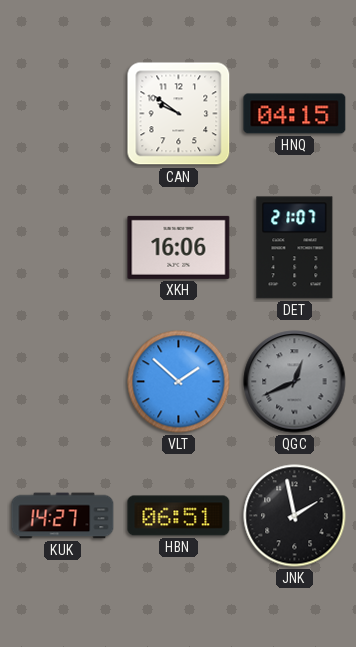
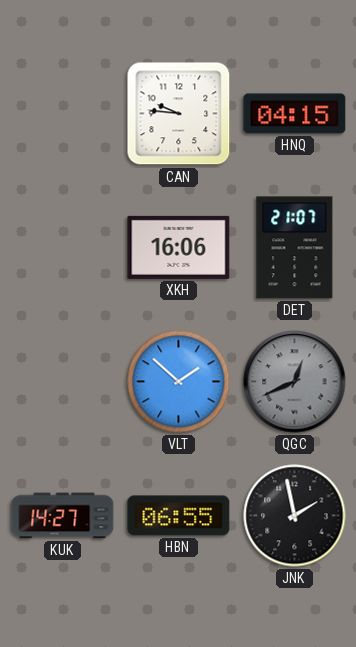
CAN: 9:51 -> 9:46
HBN: 06:51 -> 06:55
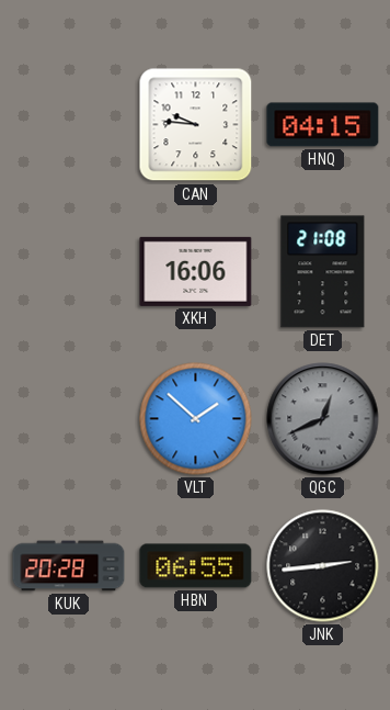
DET: 21:07 -> 21:08
KUK: 14:27 -> 20:28
JNK: 1:58 -> 2:44
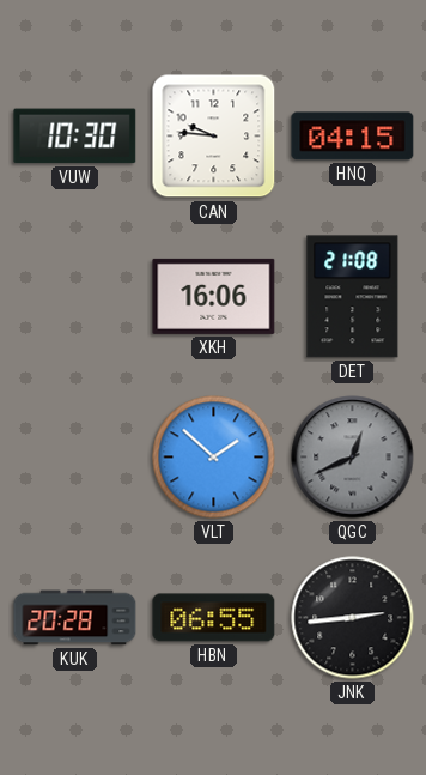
VUW: none -> 10:30
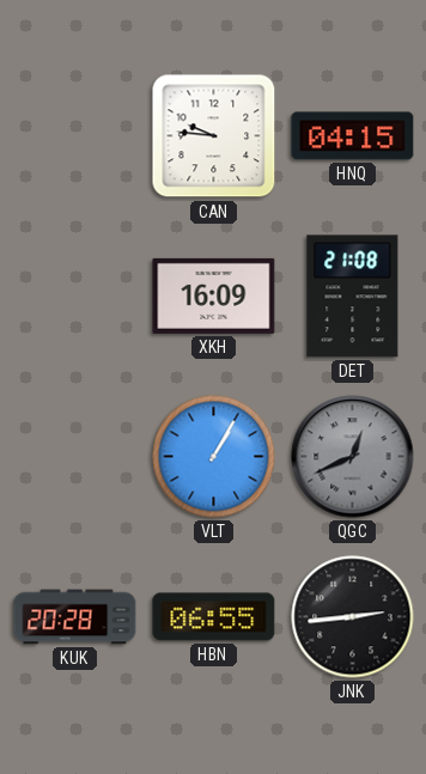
VUW: 10:30 -> none
XKH: 16:06 -> 16:09
VLT: 1:52 -> 1:05
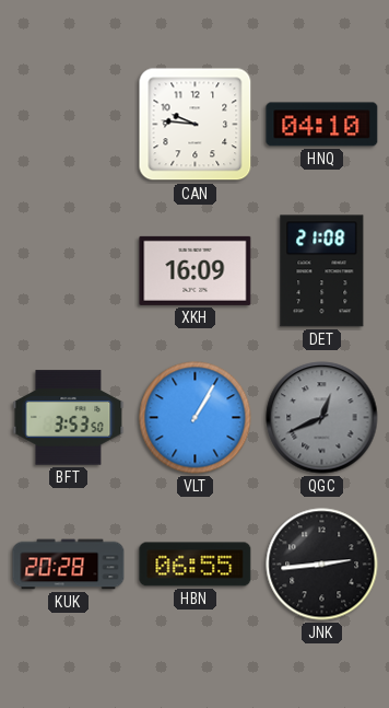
HNQ: 04:15 -> 04:10
BFT: none -> 3:53
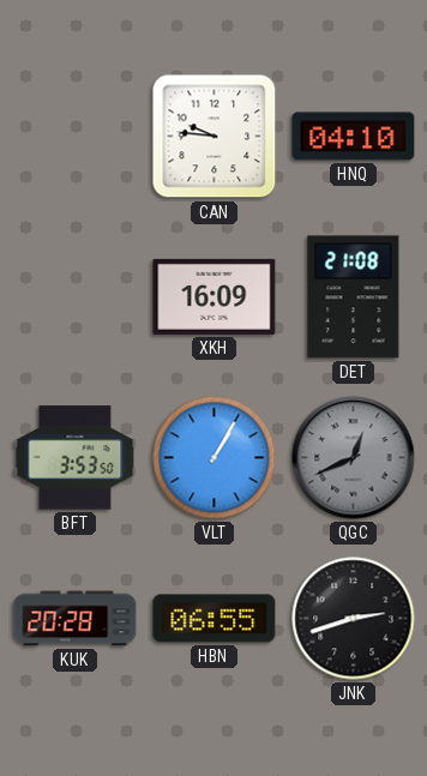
JNK: 2:44 -> 2:42
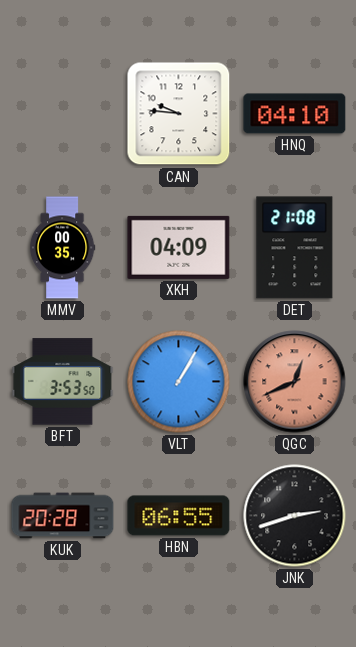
MMV: none -> 00:35
XKH: 16:09 -> 04:09
QGC dial: grey -> salmon
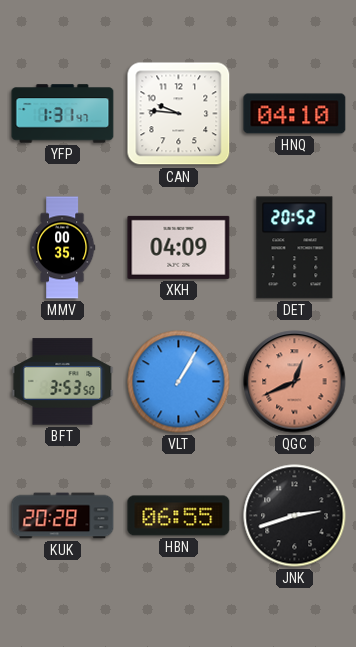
YFP: none -> 1:31
DET: 21:08 -> 20:52
